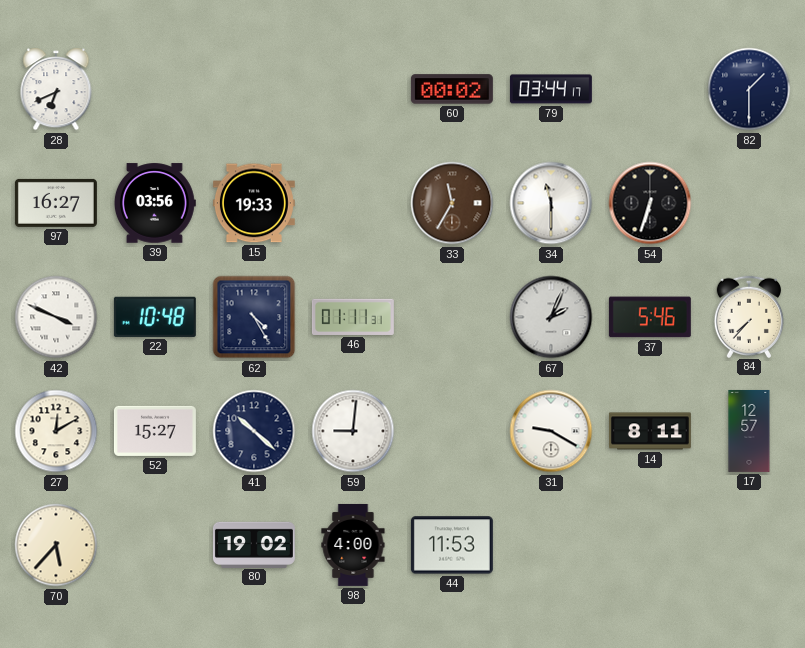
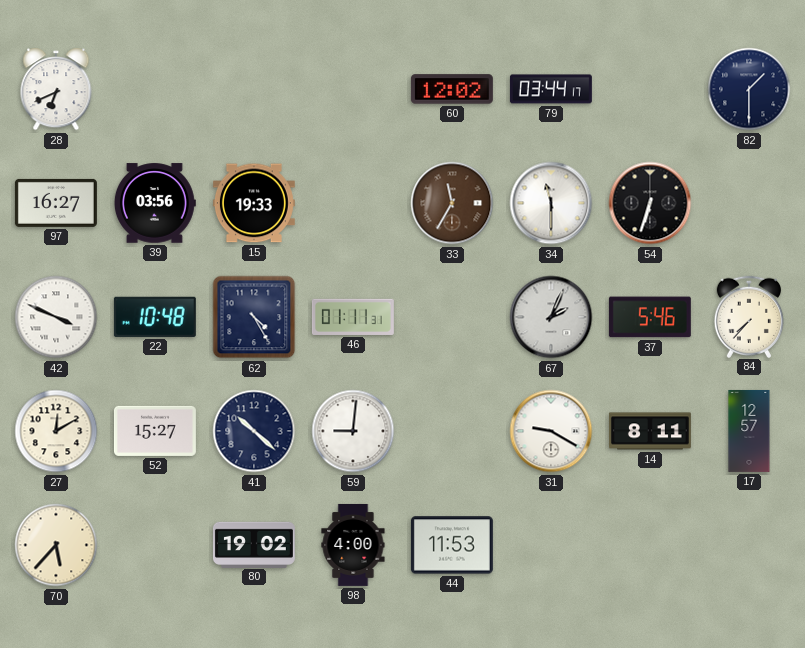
60: 00:02 -> 12:02
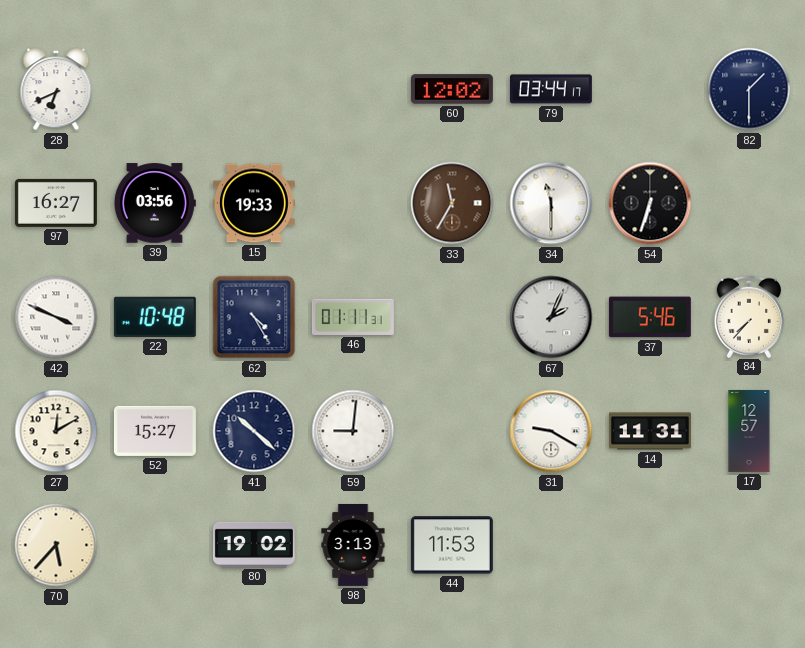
14: 8:11 -> 11:31
98: 4:00 -> 3:13
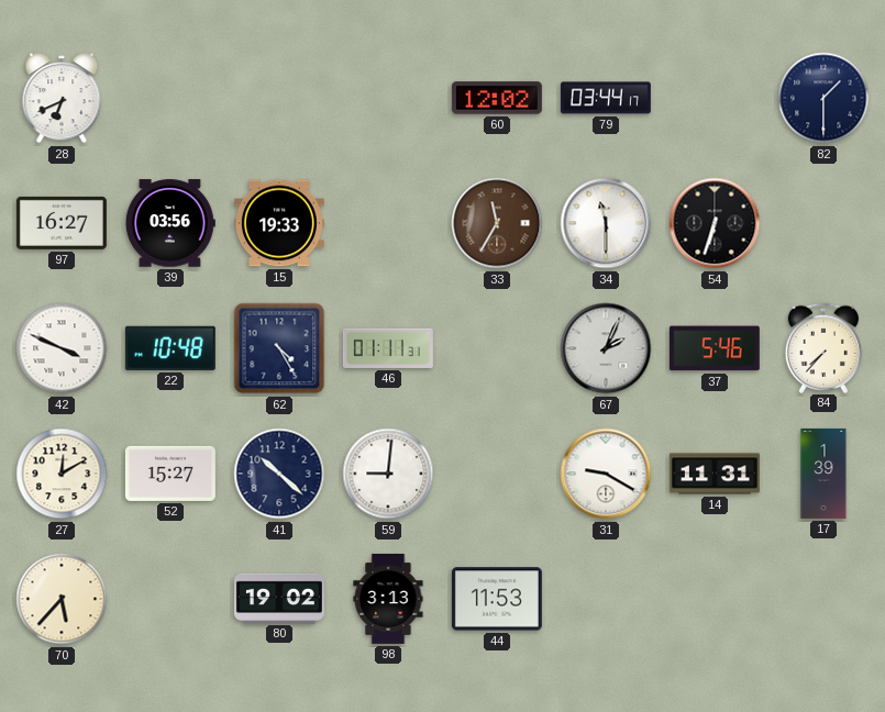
17: 12:57 -> 1:39
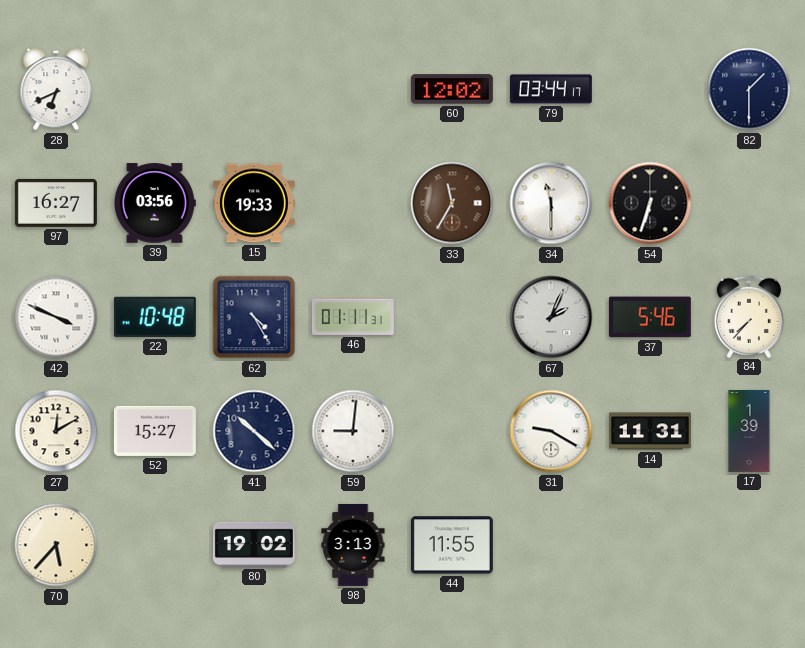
44: 11:53 -> 11:55
